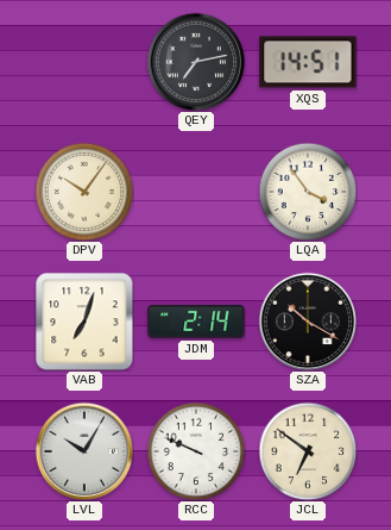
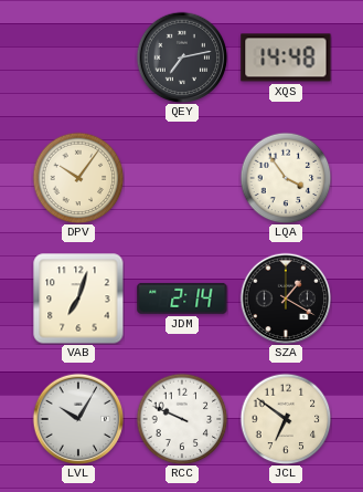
XQS: 14:51 -> 14:48
SZA: 10:20 -> 1:20
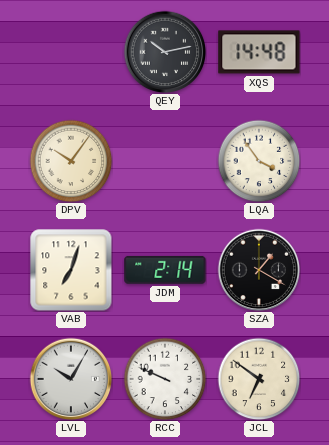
QEY: 7:13 -> 10:13
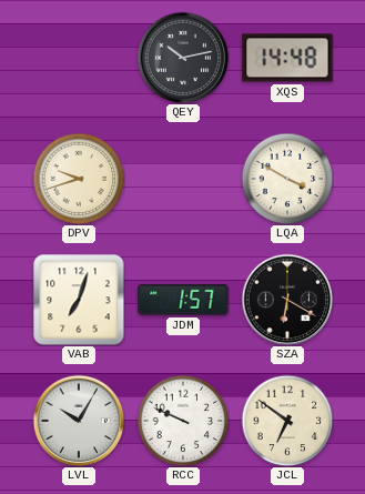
DPV: 10:06 -> 9:42
LQA: 3:54 -> 3:50
JDM: 2:14 -> 1:57
SZA: 1:20 -> 6:20
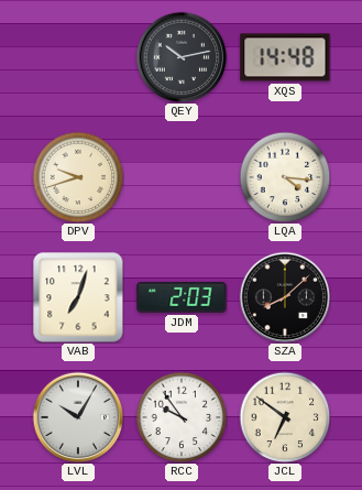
LQA: 3:50 -> 4:16
JDM: 1:57 -> 2:03
SZA: 6:20 -> 8:08
RCC: 9:49 -> 9:54
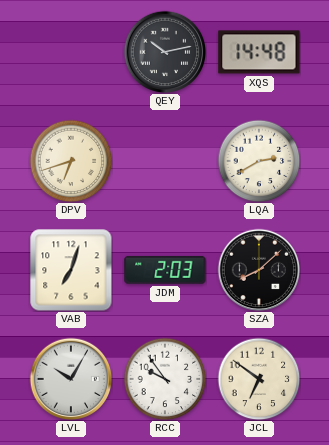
DPV: 9:42 -> 6:42
LQA: 4:16 -> 2:40
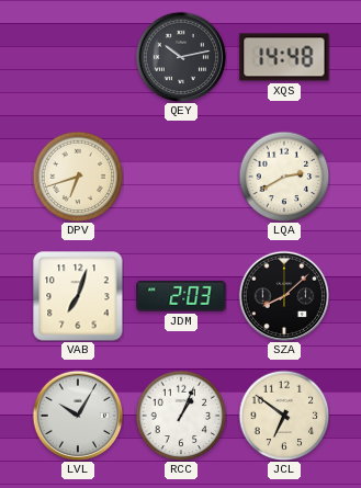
RCC: 9:54 -> 1:04
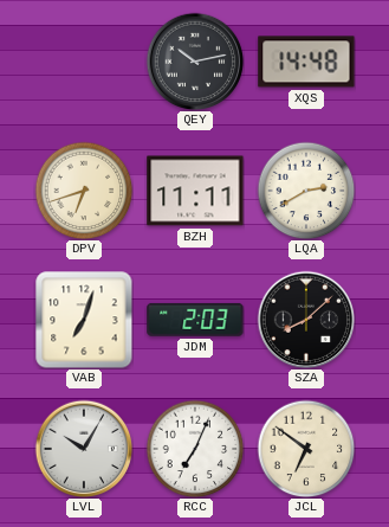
BZH: none -> 11:11
RCC: 1:04 -> 7:04
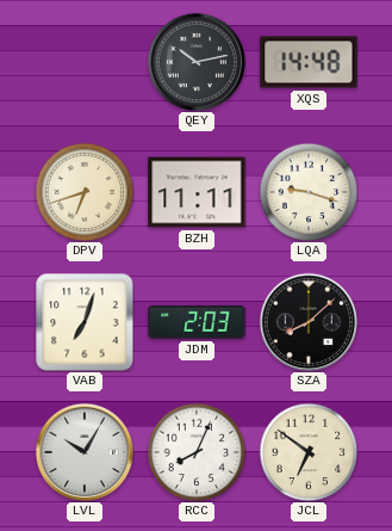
LQA: 2:40 -> 9:18
RCC: 7:04 -> 8:04
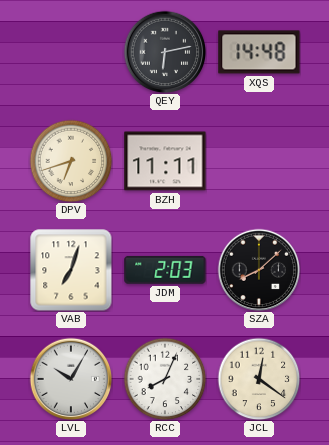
QEY: 10:13 -> 6:13
LQA: 9:18 -> none
JCL: 6:51 -> 12:21
